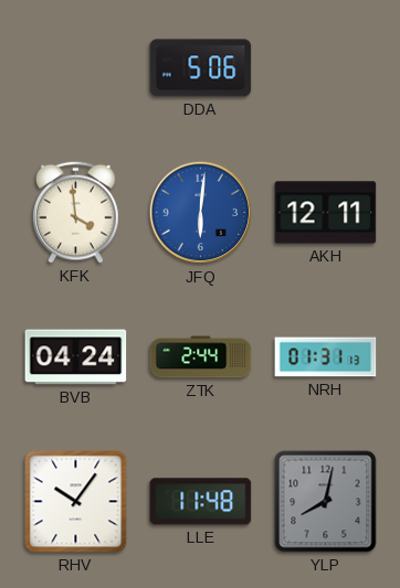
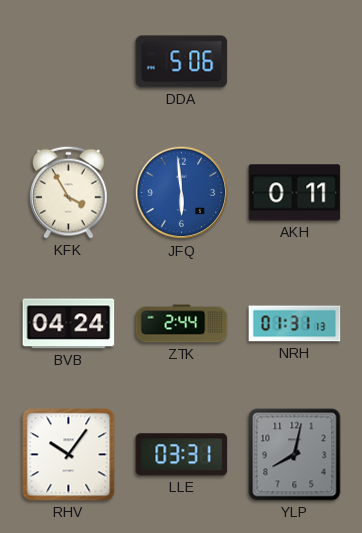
KFK: 3:59 -> 3:55
JFQ: 6:01 -> 5:59
AKH: 12:11 -> 0:11
LLE: 11:48 -> 03:31
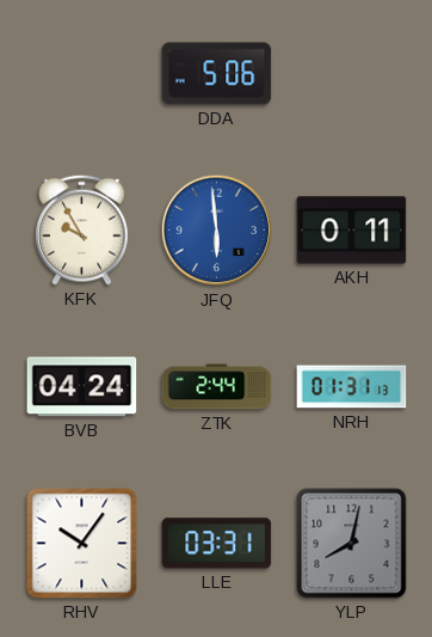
KFK: 3:55 -> 9:55
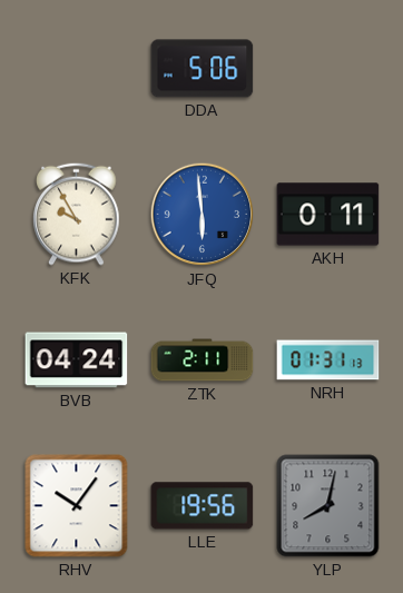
ZTK: 2:44 -> 2:11
LLE: 03:31 -> 19:56
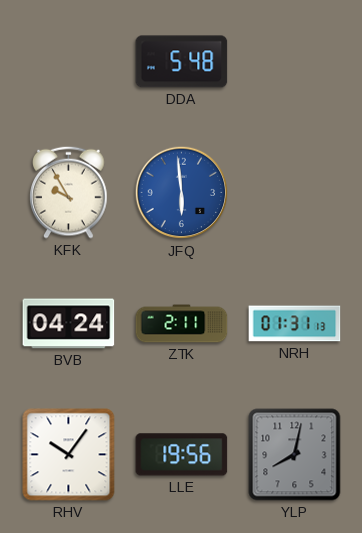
DDA: 5:06 -> 5:48
AKH: 0:11 -> none
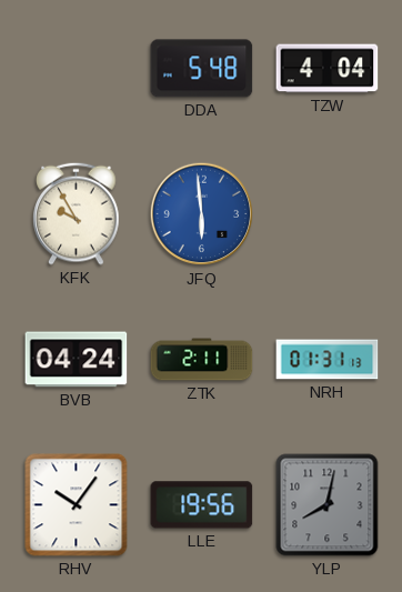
TZW: none -> 4:04
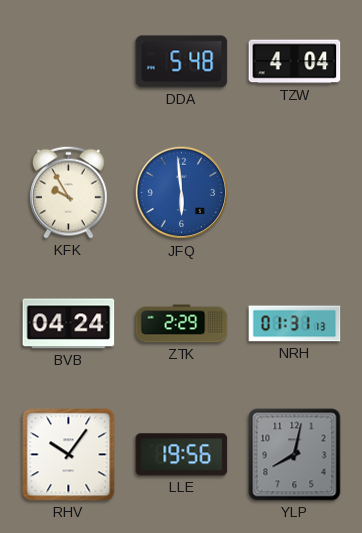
ZTK: 2:11 -> 2:29
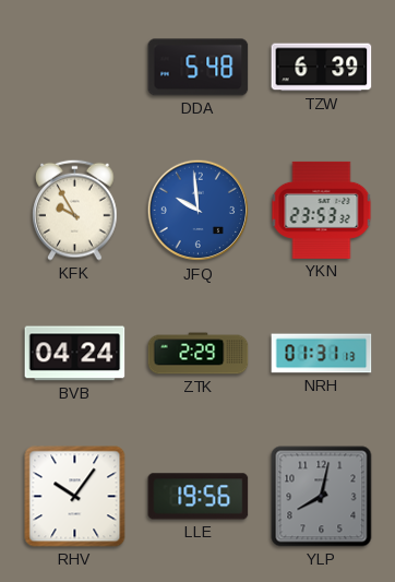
TZW: 4:04 -> 6:39
JFQ: 5:59 -> 9:59
YKN: none -> 23:53
